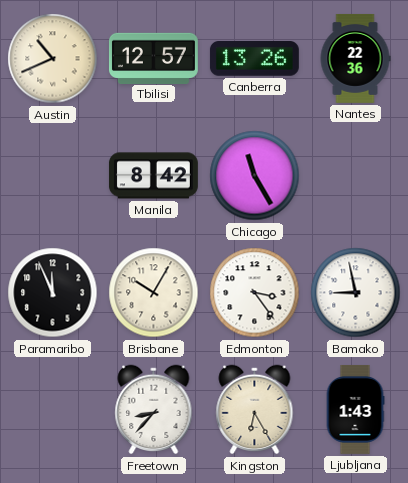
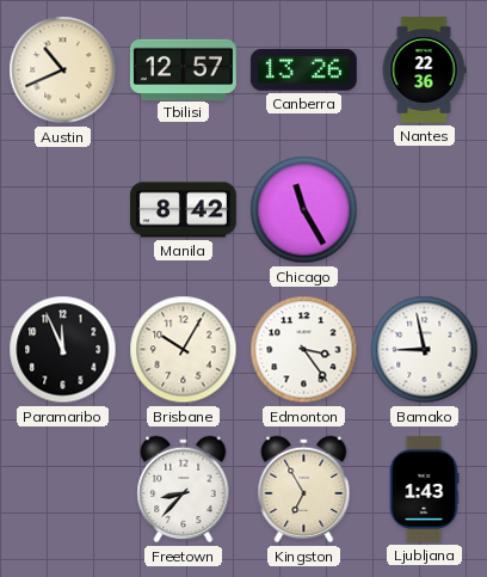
Kingston: 6:25 -> 6:55
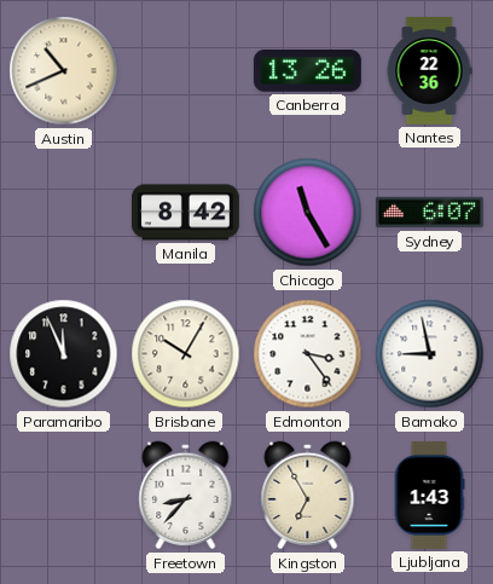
Tbilisi: 12:57 -> none
Sydney: none -> 6:07
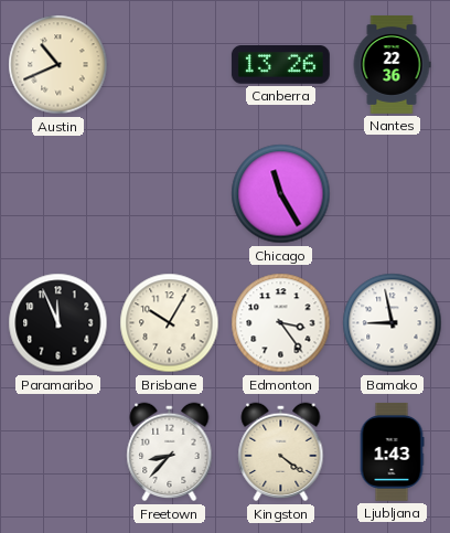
Manila: 8:42 -> none
Sydney: 6:07 -> none
Kingston: 6:55 -> 4:21
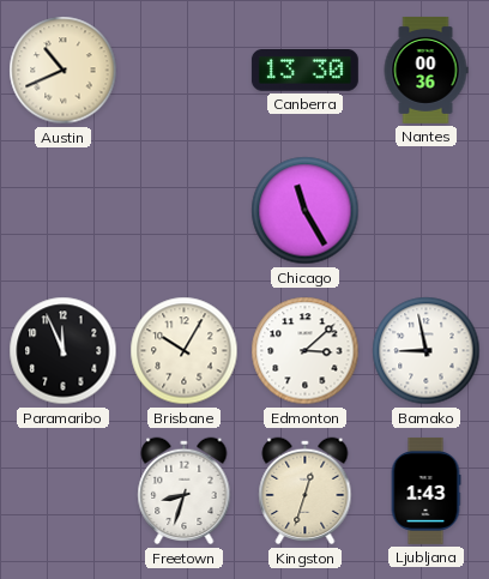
Canberra: 13:26 -> 13:30
Nantes: 22:36 -> 00:36
Edmonton: 3:24 -> 3:08
Freetown: 8:37 -> 8:33
Kingston: 4:21 -> 12:33
